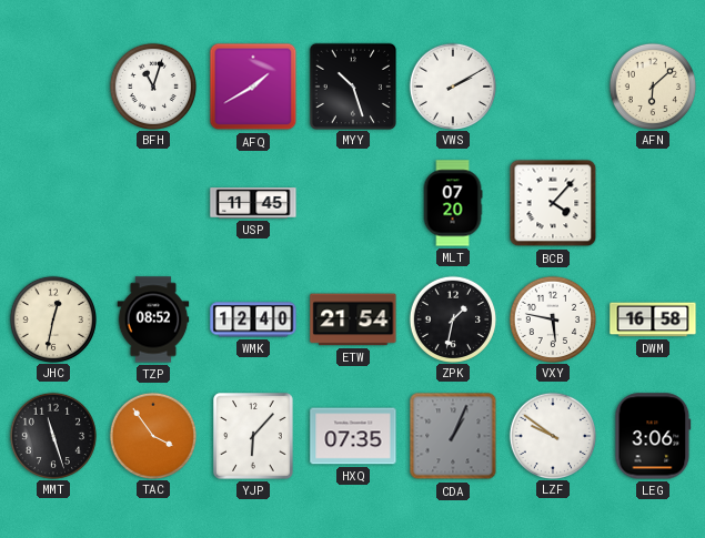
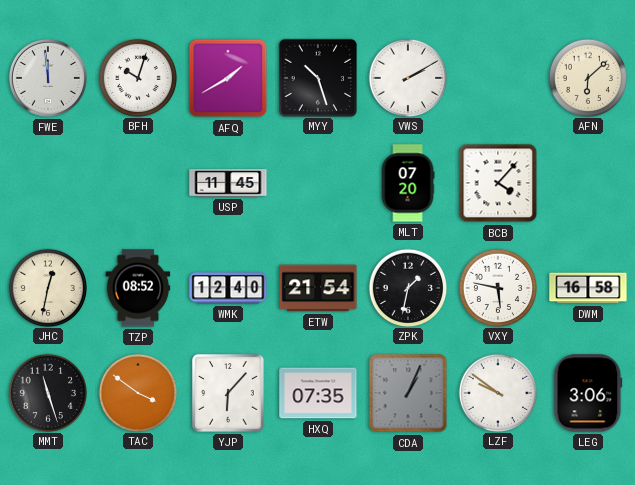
FWE: none -> 11:59
BFH: 11:03 -> 10:03
TAC: 3:54 -> 3:51
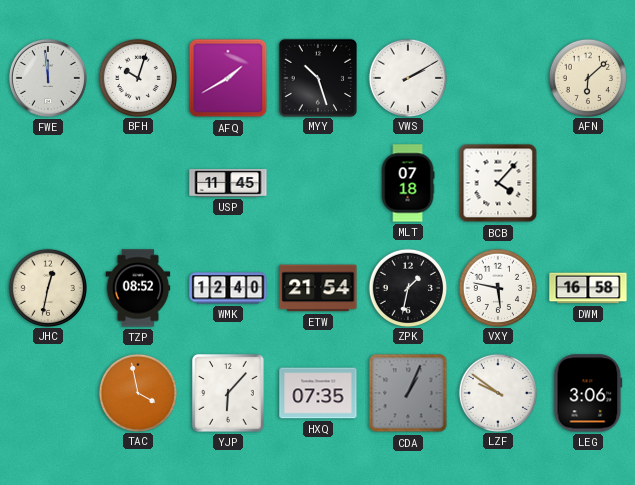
MLT: 07:20 -> 07:18
MMT: 11:27 -> none
TAC: 3:51 -> 3:58
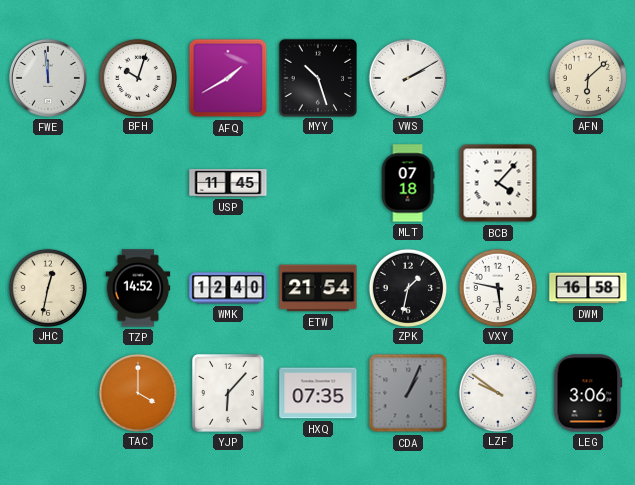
TZP: 08:52 -> 14:52
TAC: 3:58 -> 4:00
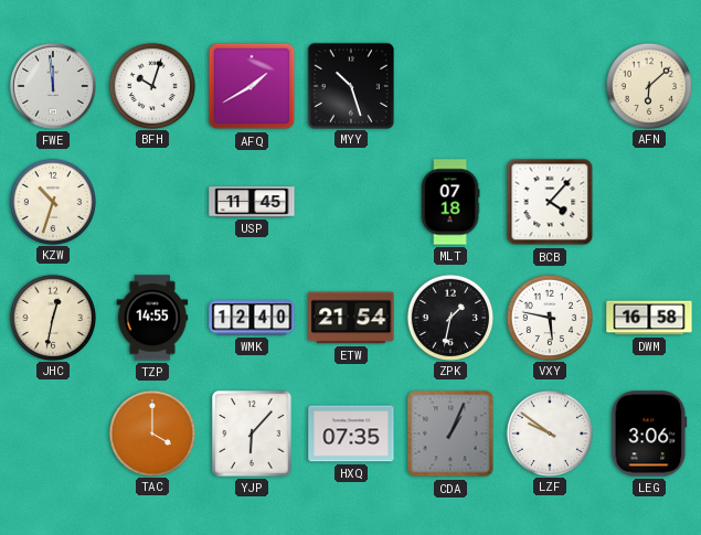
VWS: 2:10 -> none
KZW: none -> 10:33
TZP: 14:52 -> 14:55
